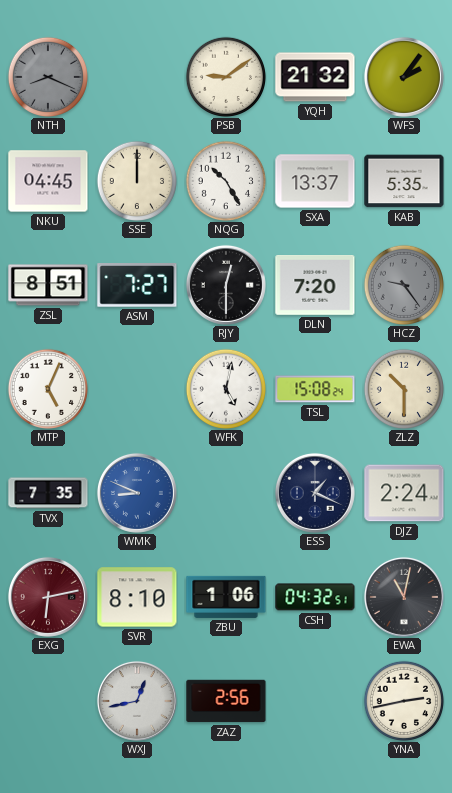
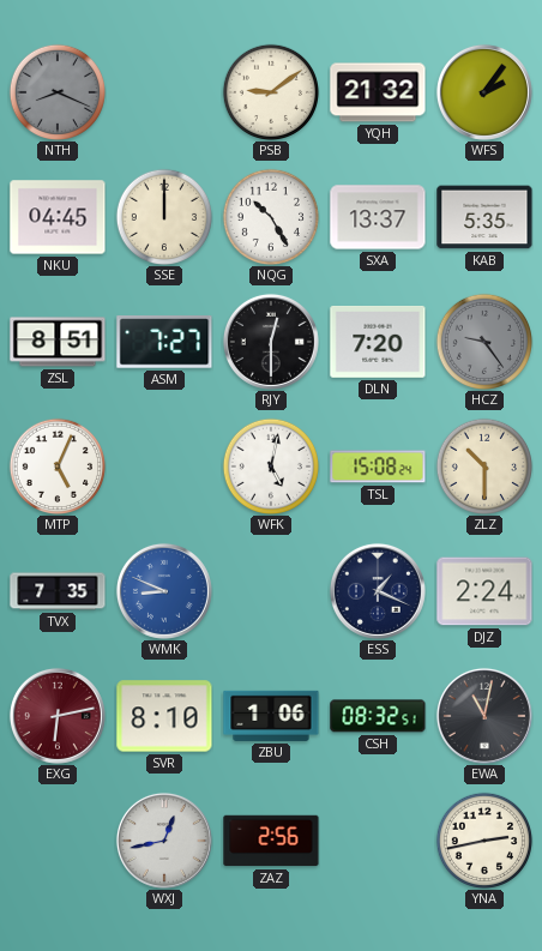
CSH: 04:32 -> 08:32
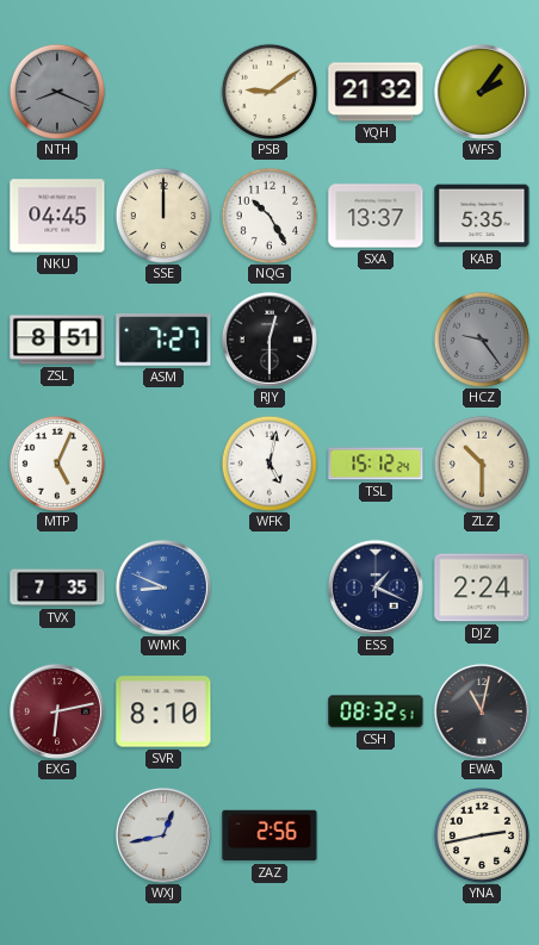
DLN: 7:20 -> none
TSL: 15:08 -> 15:12
ZBU: 1:06 -> none
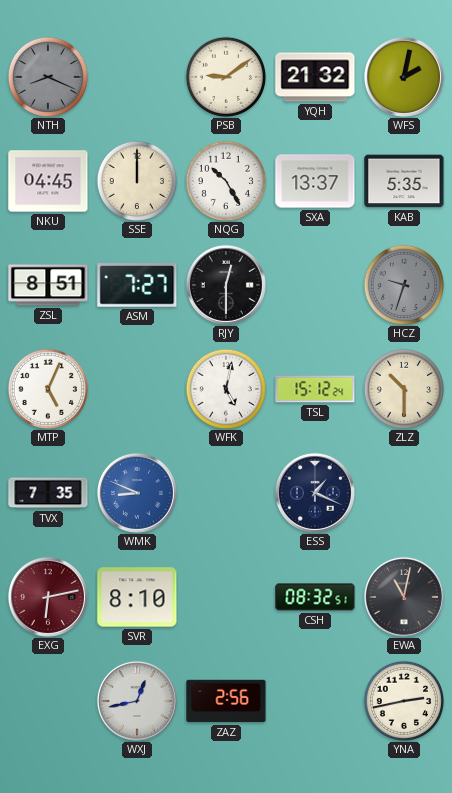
WFS: 2:06 -> 2:02
HCZ: 9:24 -> 9:33
DJZ: 2:24 -> none
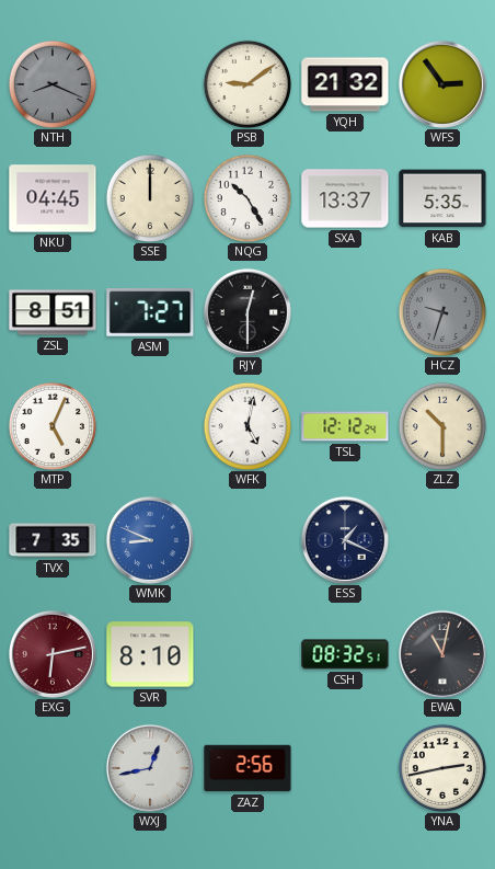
WFS: 2:02 -> 2:54
TSL: 15:12 -> 12:12
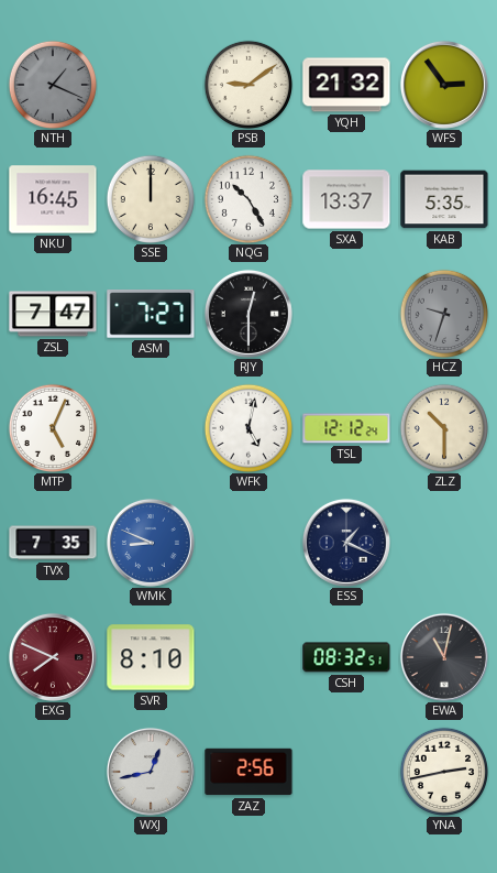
NTH: 8:19 -> 1:19
NKU: 04:45 -> 16:45
ZSL: 8:51 -> 7:47
EXG: 6:13 -> 7:49
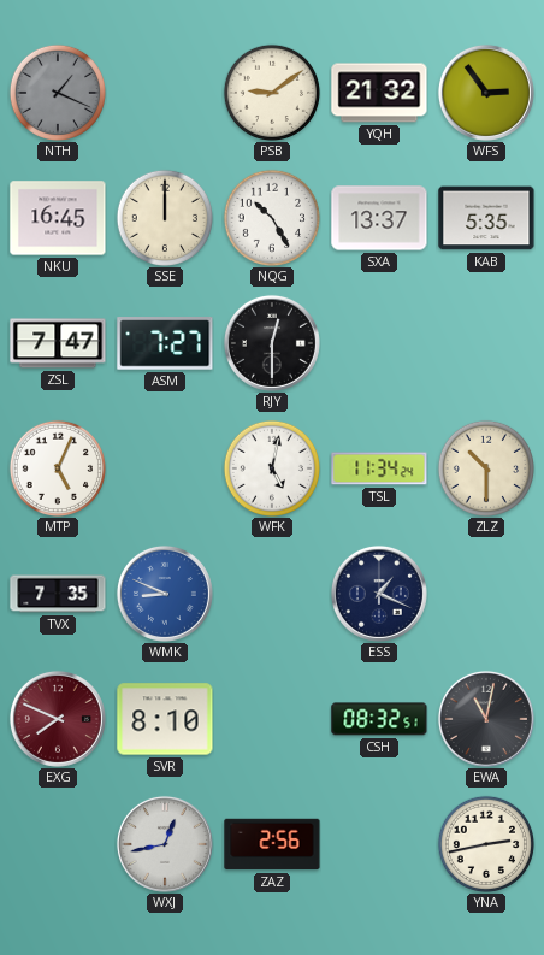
HCZ: 9:33 -> none
TSL: 12:12 -> 11:34
